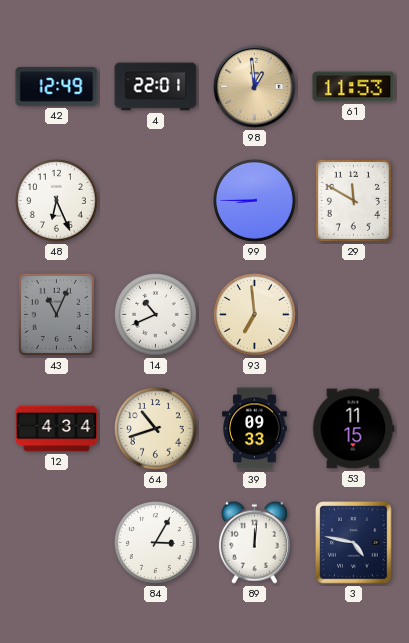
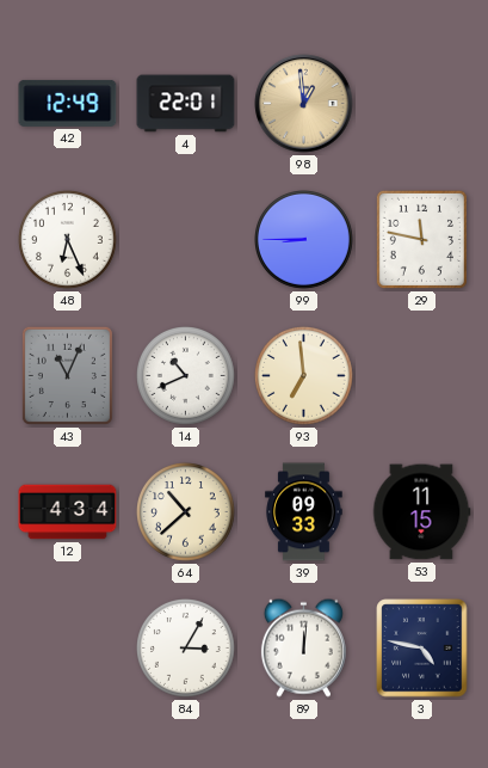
61: 11:53 -> none
29: 11:50 -> 11:47
64: 10:42 -> 10:38
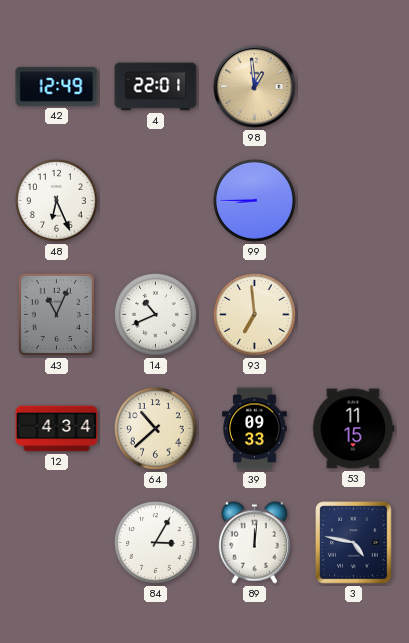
29: 11:47 -> none
